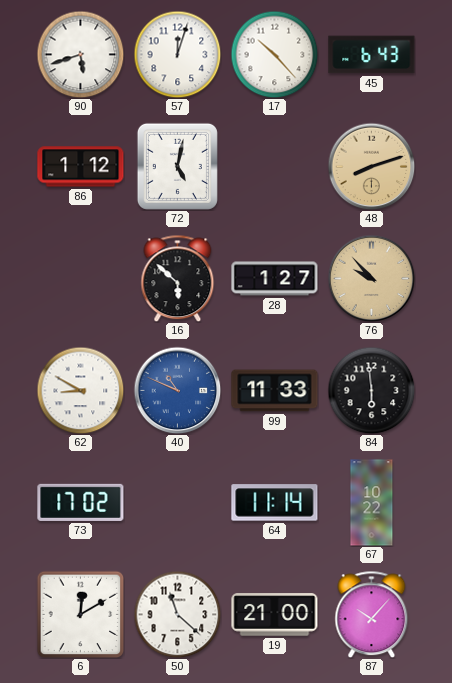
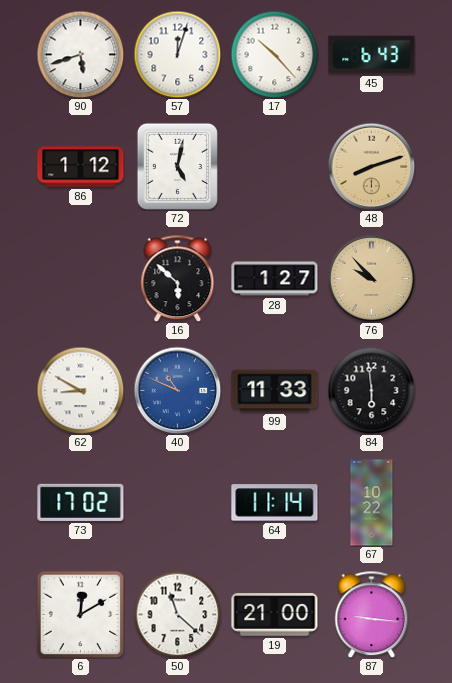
87: 10:07 -> 9:16
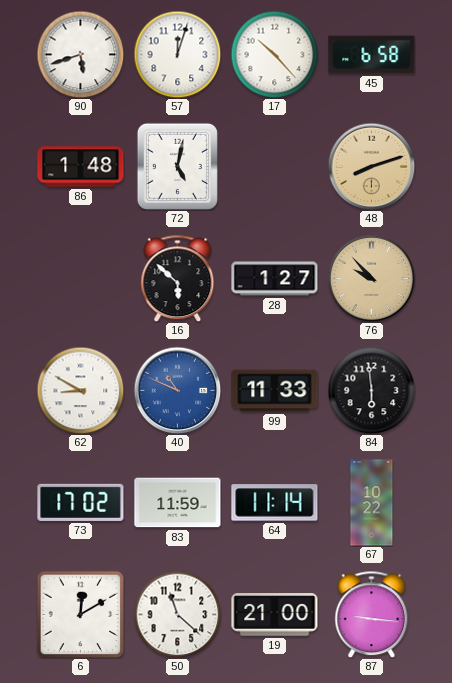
45: 6:43 -> 6:58
86: 1:12 -> 1:48
83: none -> 11:59
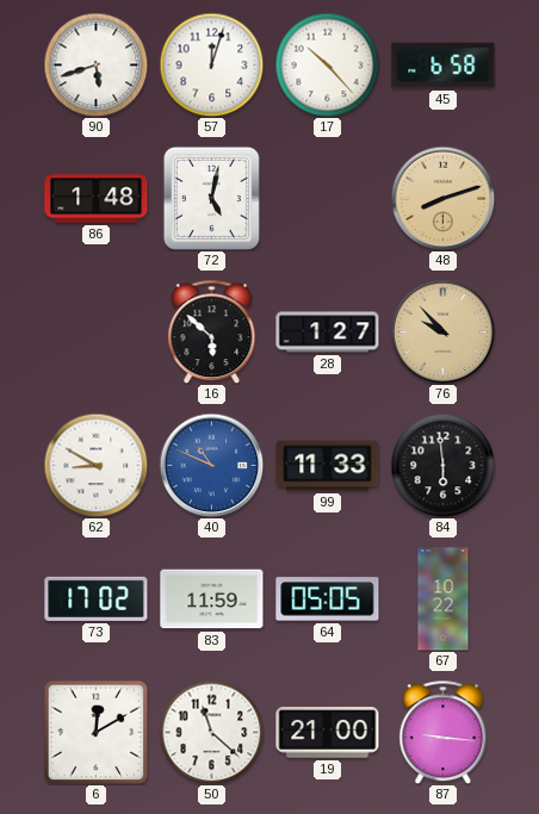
64: 11:14 -> 05:05
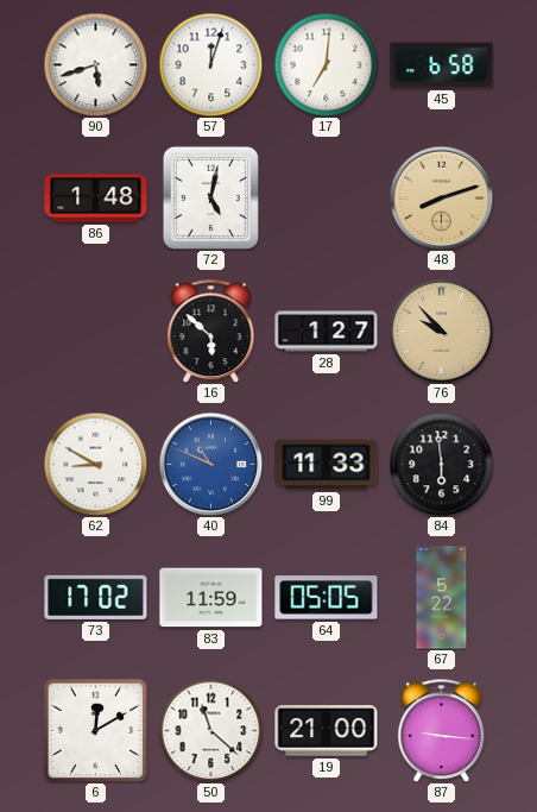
17: 10:23 -> 7:01
67: 10:22 -> 5:22
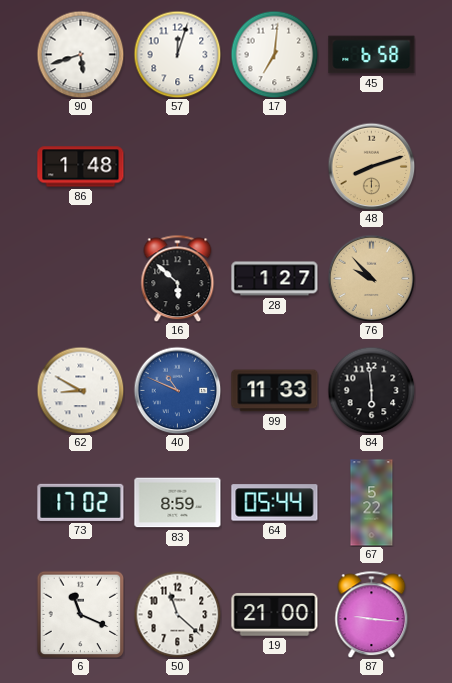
72: 5:02 -> none
83: 11:59 -> 8:59
64: 05:05 -> 05:44
6: 12:10 -> 11:19
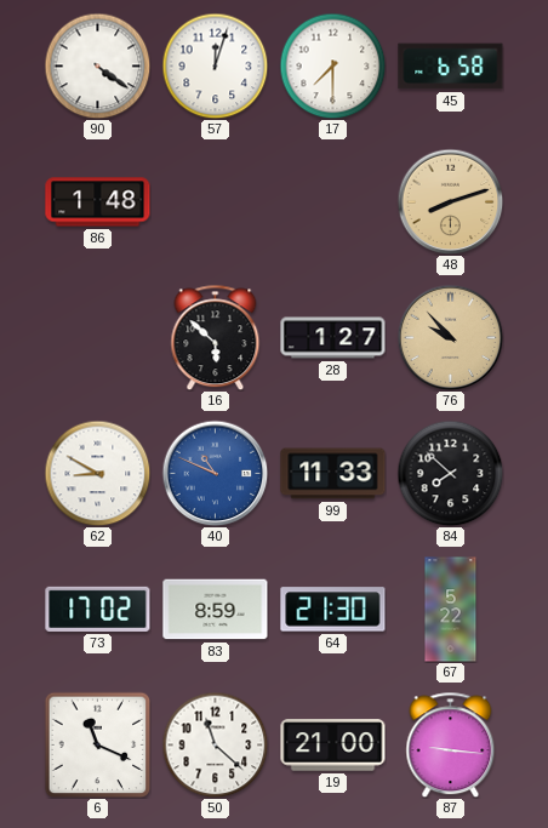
90: 5:42 -> 4:21
17: 7:01 -> 7:30
84: 5:59 -> 7:52
64: 05:44 -> 21:30
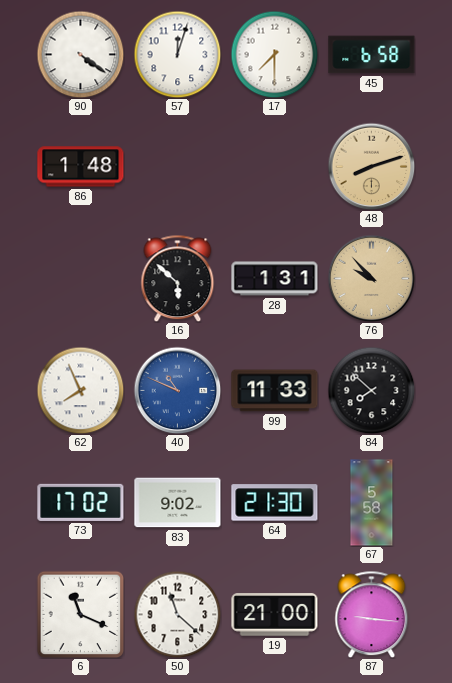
28: 1:27 -> 1:31
62: 8:50 -> 7:56
83: 8:59 -> 9:02
67: 5:22 -> 5:58
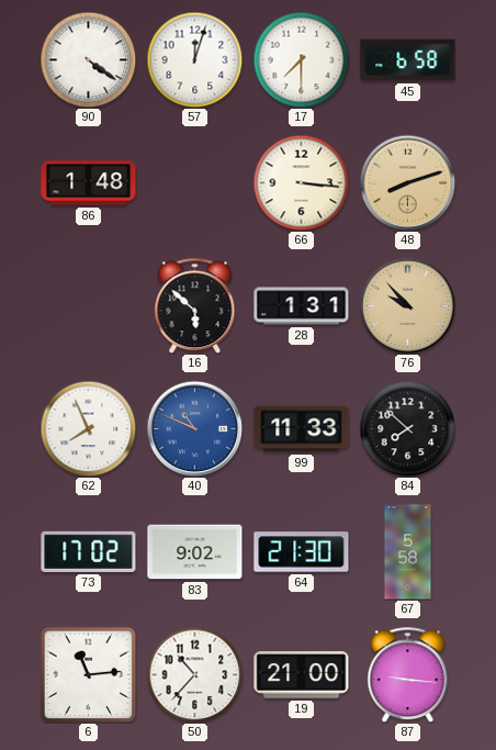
66: none -> 3:16
6: 11:19 -> 11:14
50: 11:22 -> 10:37
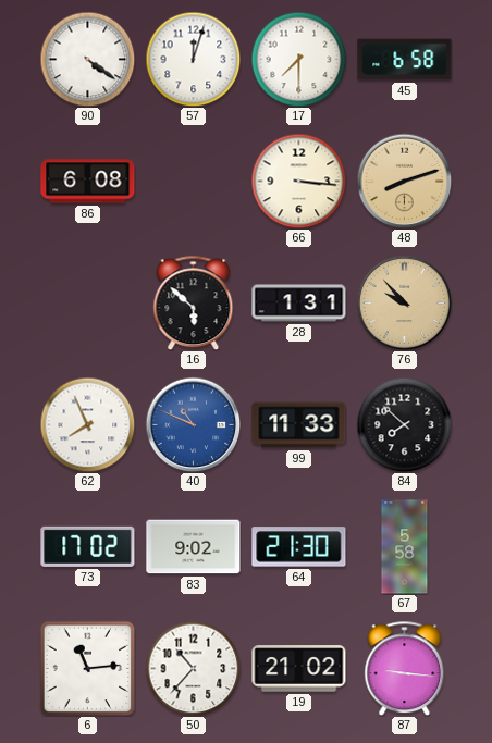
86: 1:48 -> 6:08
19: 21:00 -> 21:02
